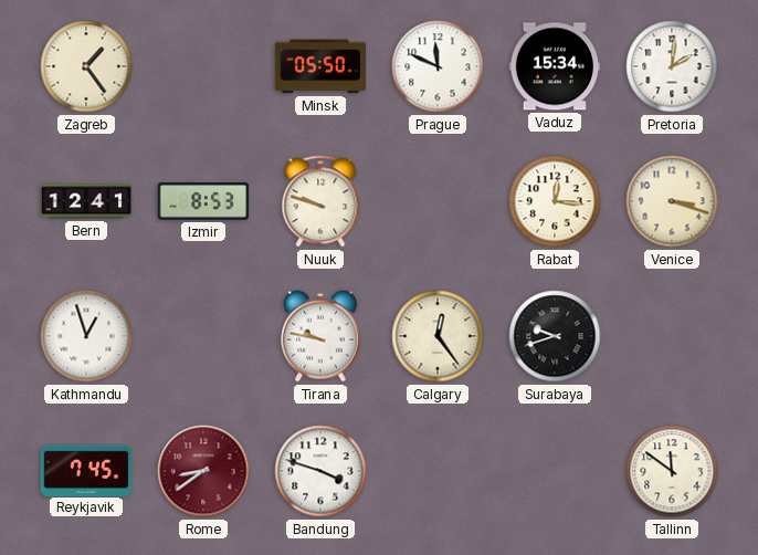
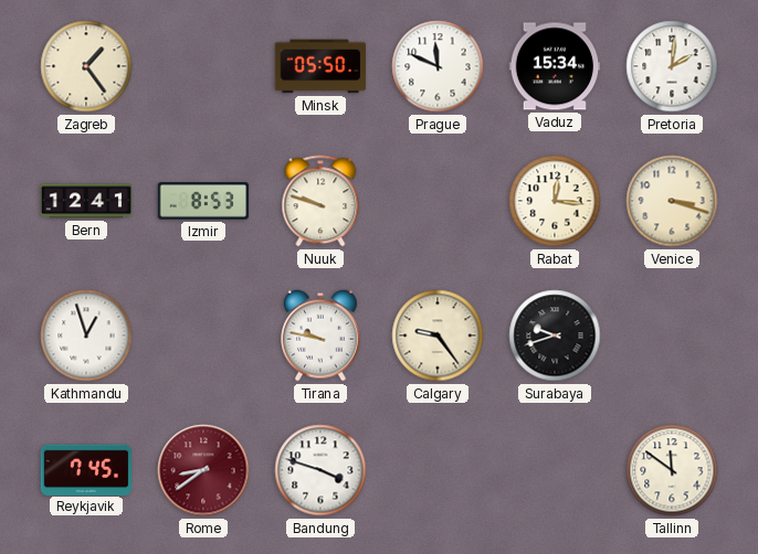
Calgary: 12:24 -> 9:24
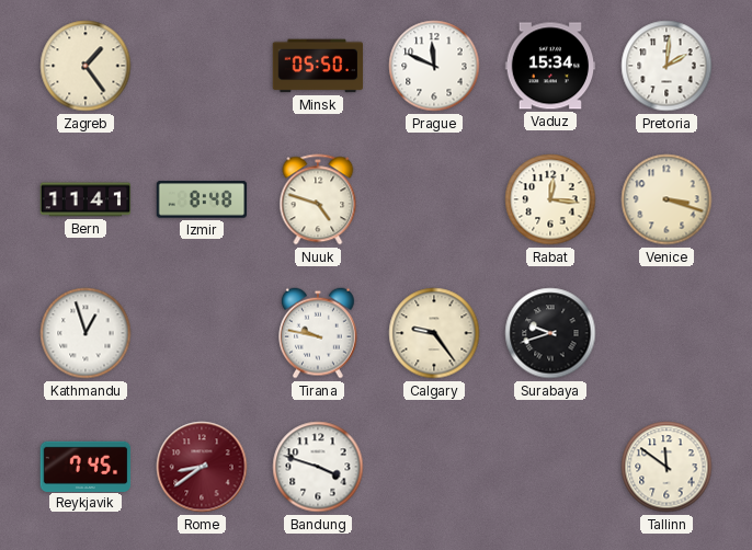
Bern: 12:41 -> 11:41
Izmir: 8:53 -> 8:48
Nuuk: 9:48 -> 4:48
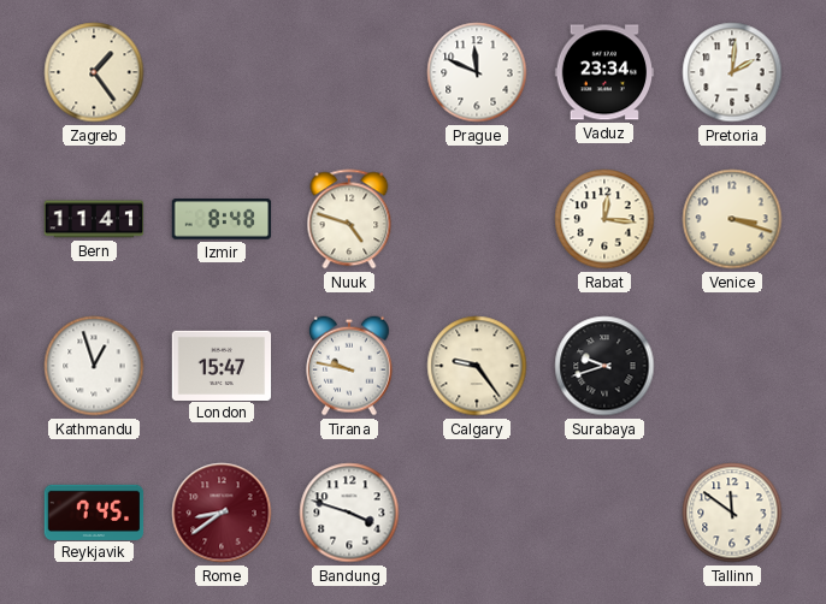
Minsk: 05:50 -> none
Vaduz: 15:34 -> 23:34
London: none -> 15:47
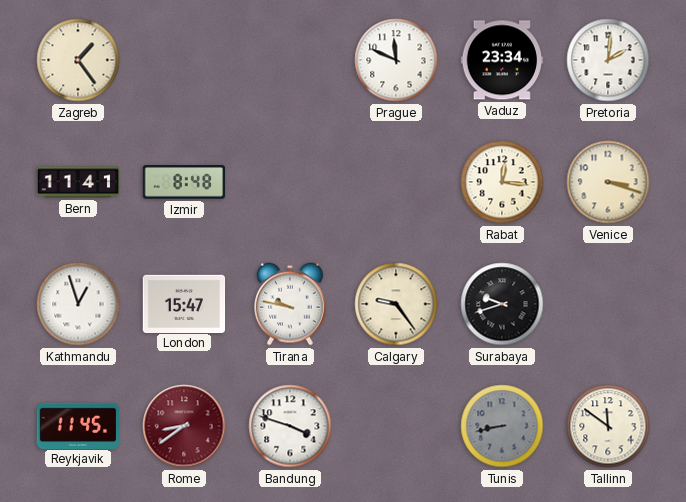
Nuuk: 4:48 -> none
Reykjavik: 7:45 -> 11:45
Tunis: none -> 8:43
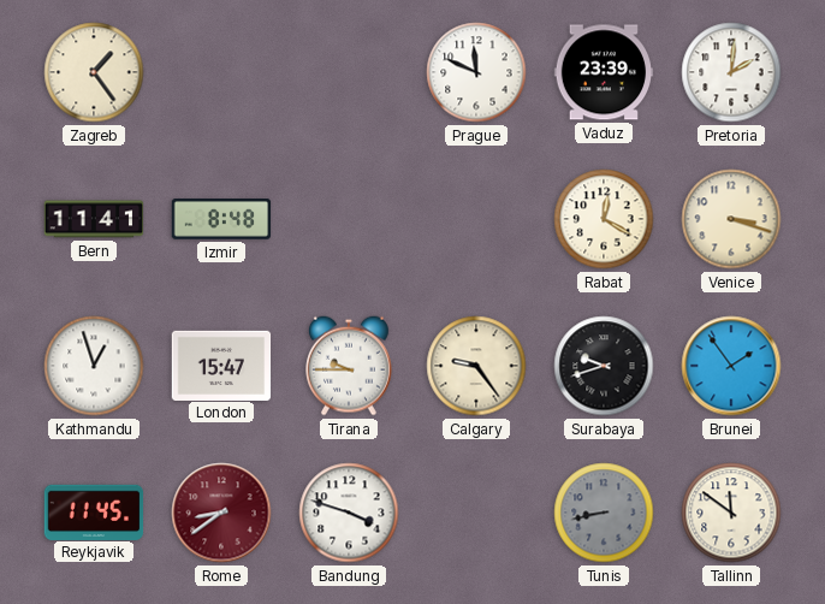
Vaduz: 23:34 -> 23:39
Rabat: 12:16 -> 12:20
Tirana: 9:47 -> 9:45
Brunei: none -> 1:54
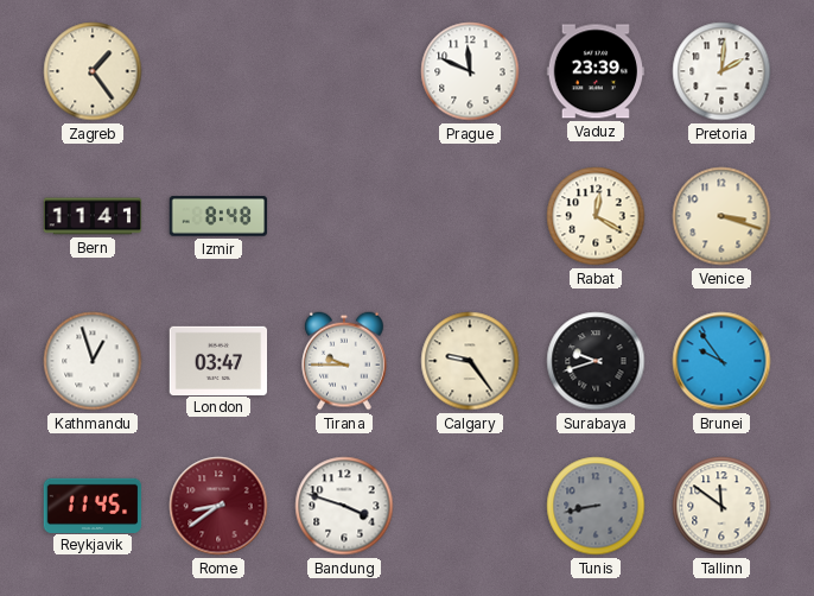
London: 15:47 -> 03:47
Brunei: 1:54 -> 9:54
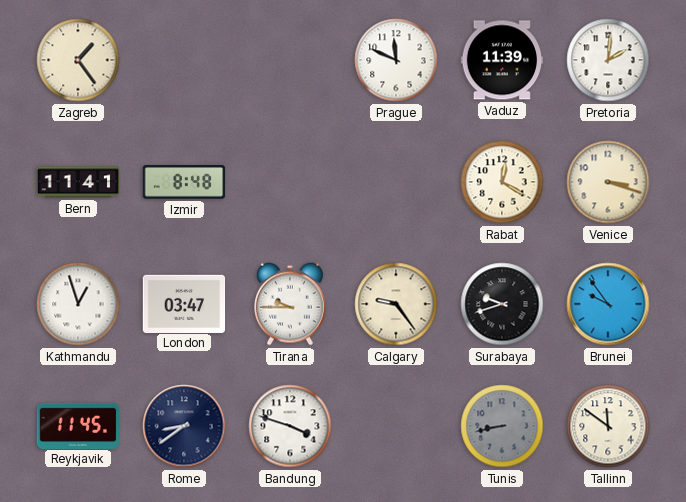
Vaduz: 23:39 -> 11:39
Rome dial: burgundy -> navy
